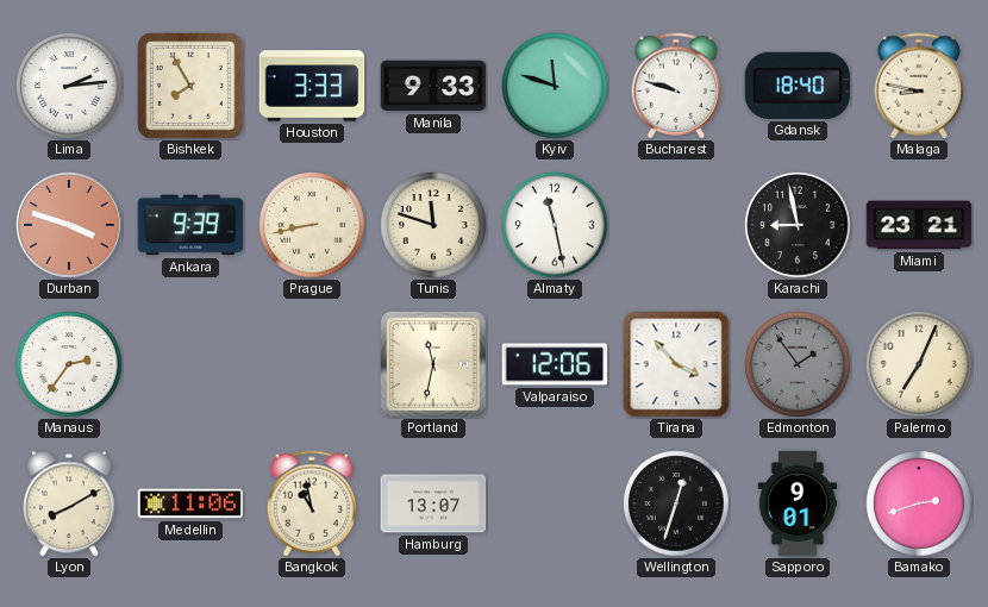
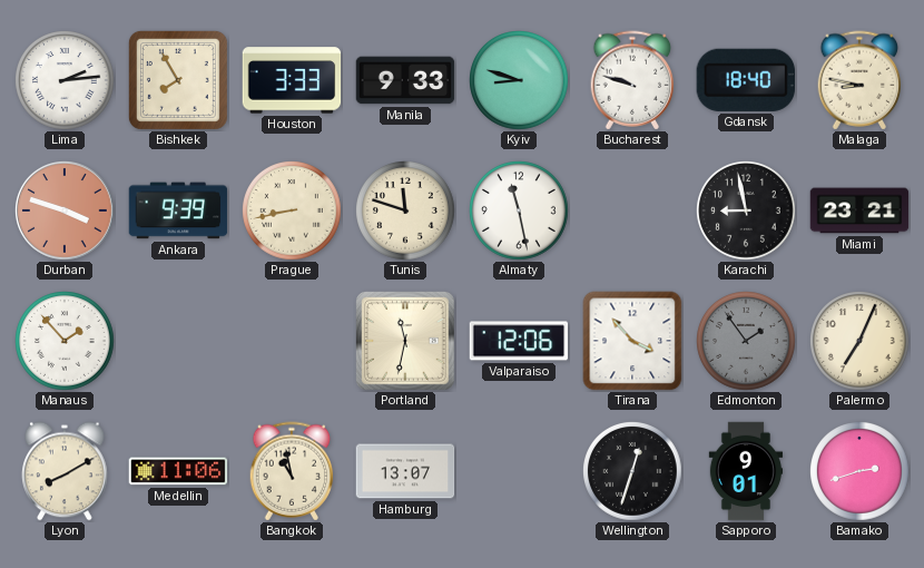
Kyiv: 11:48 -> 8:48
Manaus: 2:36 -> 1:53
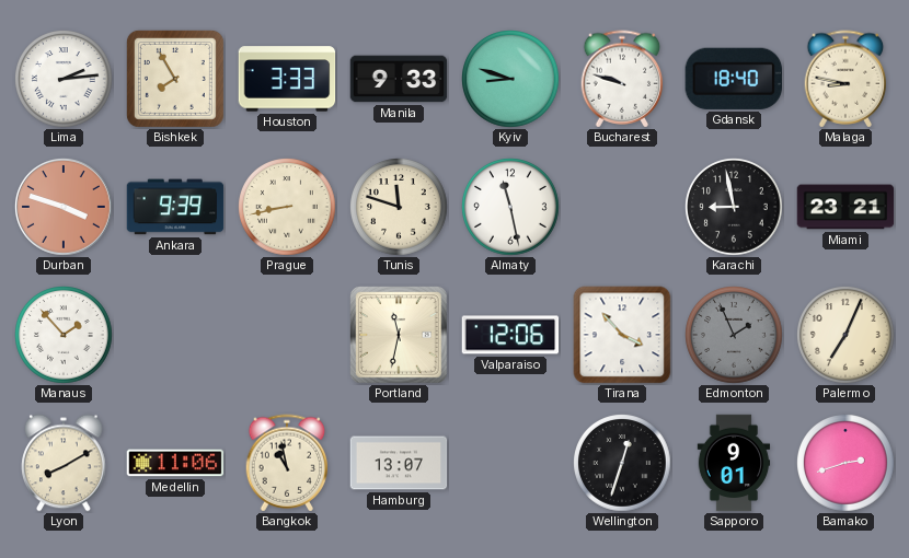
Edmonton: 1:54 -> 1:56
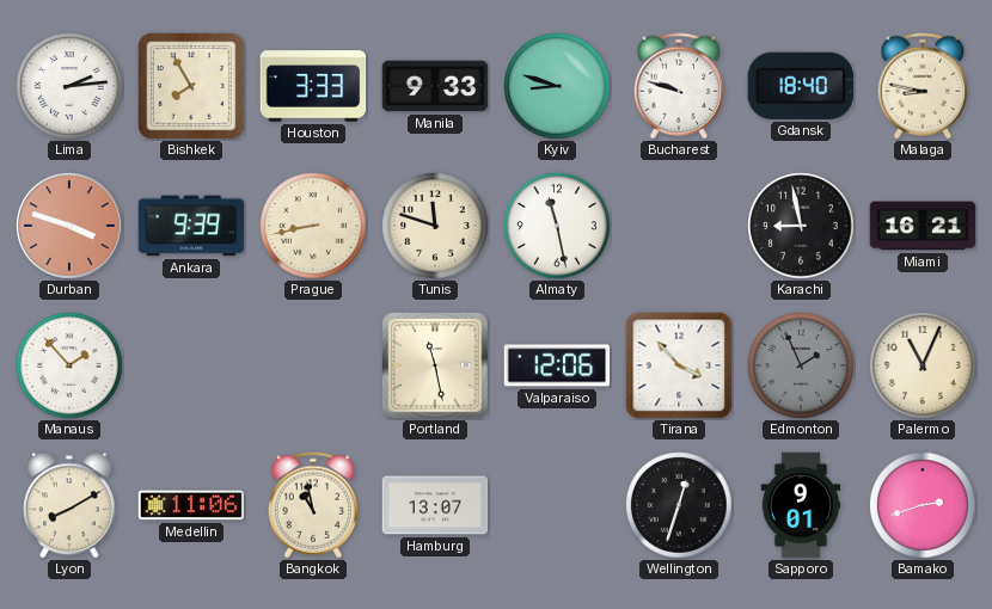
Miami: 23:21 -> 16:21
Portland: 11:32 -> 11:28
Palermo: 7:04 -> 11:04
